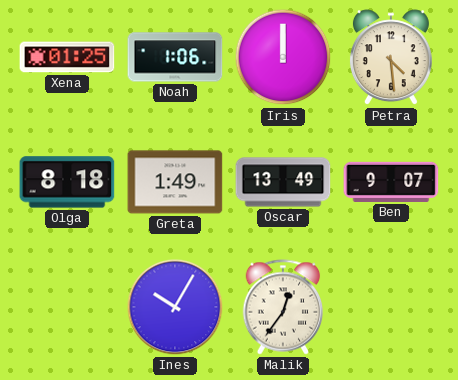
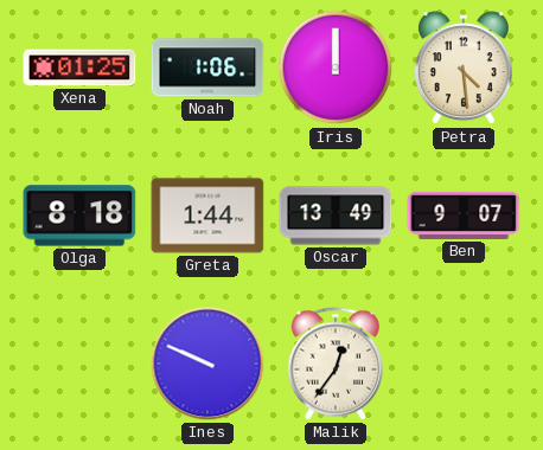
Greta: 1:49 -> 1:44
Ines: 10:05 -> 9:49
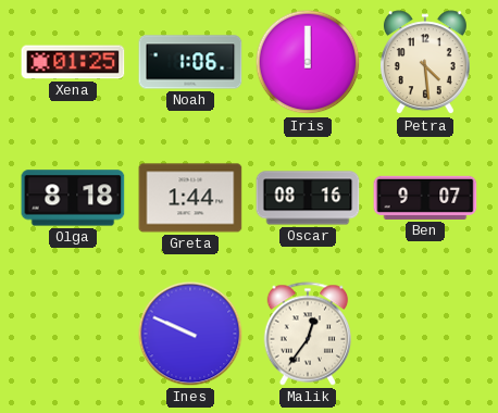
Oscar: 13:49 -> 08:16
